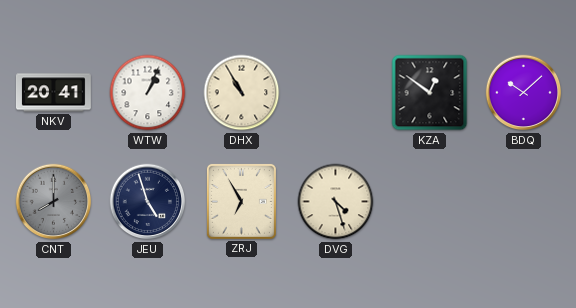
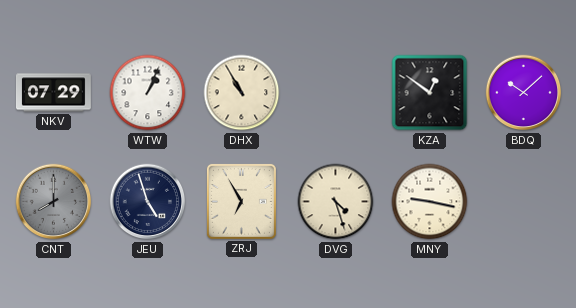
NKV: 20:41 -> 07:29
MNY: none -> 9:17
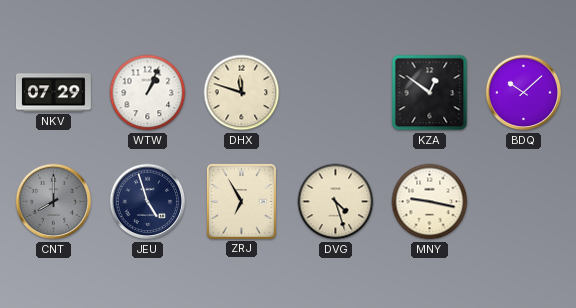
DHX: 10:55 -> 11:48
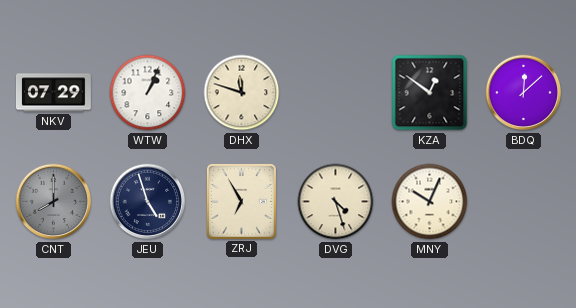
BDQ: 10:08 -> 12:08
MNY: 9:17 -> 10:04
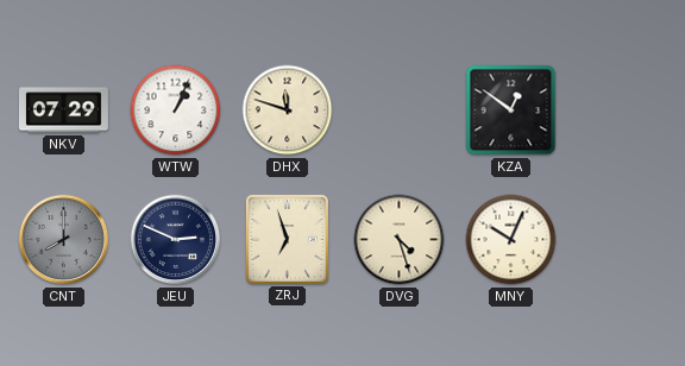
BDQ: 12:08 -> none
JEU: 4:57 -> 2:49
ZRJ: 6:55 -> 6:57
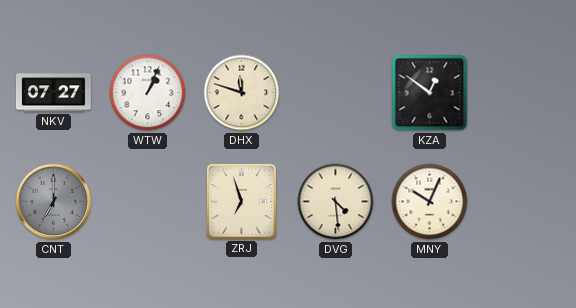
NKV: 07:29 -> 07:27
CNT: 8:00 -> 7:00
JEU: 2:49 -> none
DVG: 4:27 -> 4:29
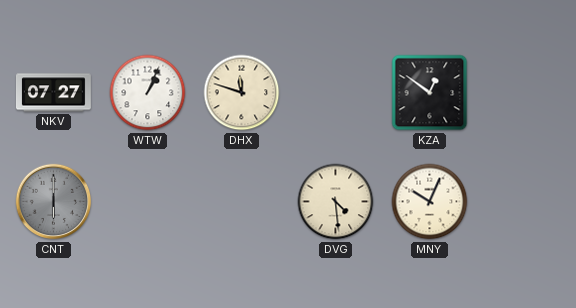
CNT: 7:00 -> 6:00
ZRJ: 6:57 -> none
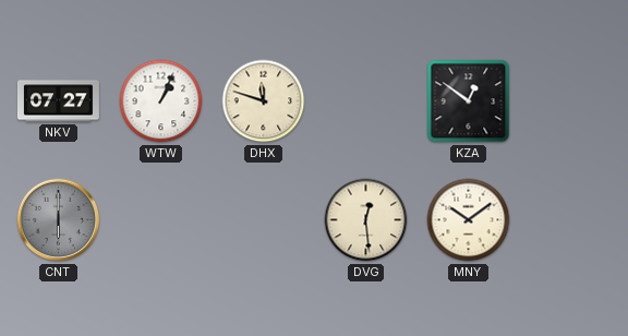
DVG: 4:29 -> 12:29
MNY: 10:04 -> 10:09
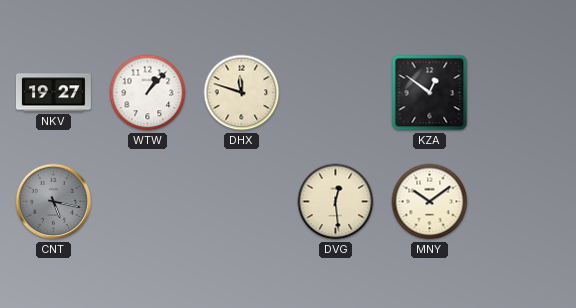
NKV: 07:27 -> 19:27
WTW: 1:04 -> 1:07
CNT: 6:00 -> 5:17
